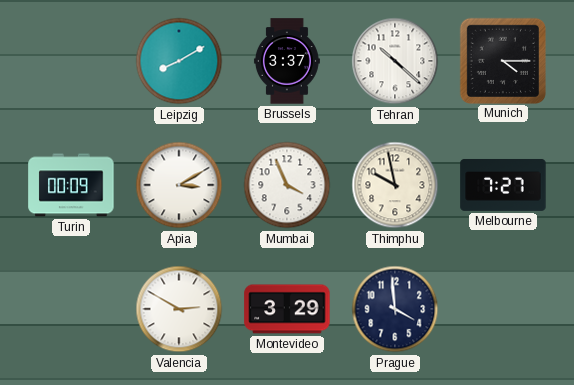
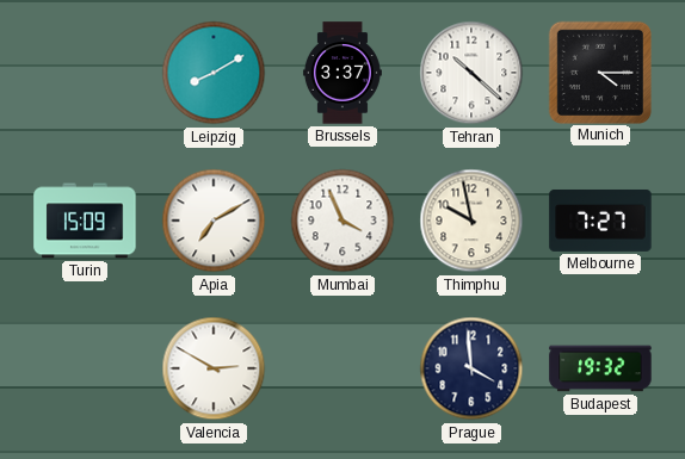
Turin: 00:09 -> 15:09
Apia: 3:10 -> 7:10
Montevideo: 3:29 -> none
Budapest: none -> 19:32
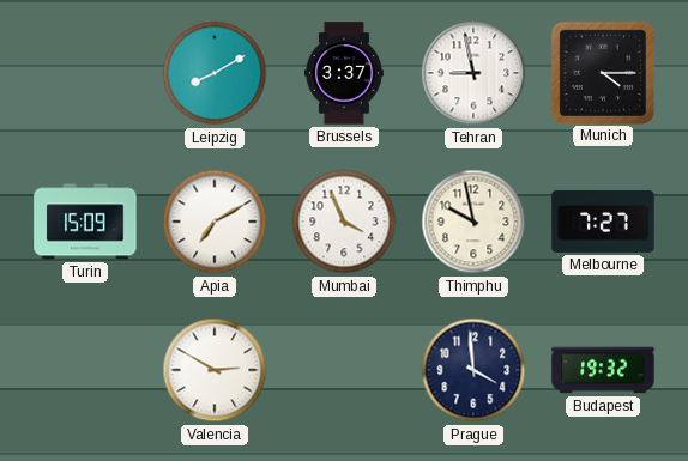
Tehran: 10:22 -> 8:58
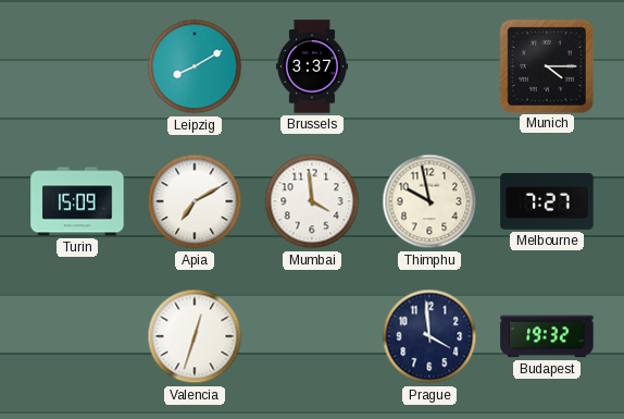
Tehran: 8:58 -> none
Mumbai: 3:56 -> 3:59
Valencia: 2:50 -> 12:33
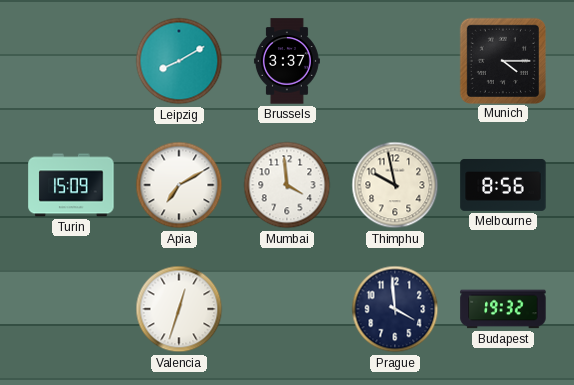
Melbourne: 7:27 -> 8:56
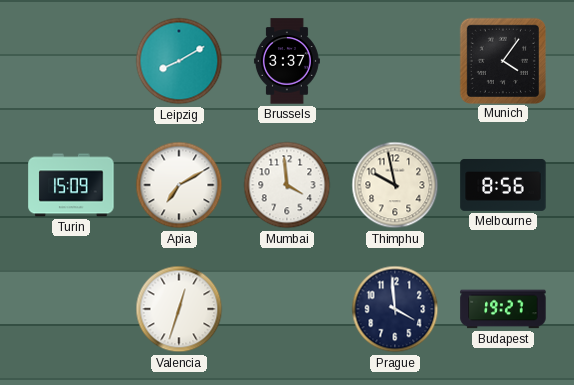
Munich: 4:15 -> 4:06
Budapest: 19:32 -> 19:27
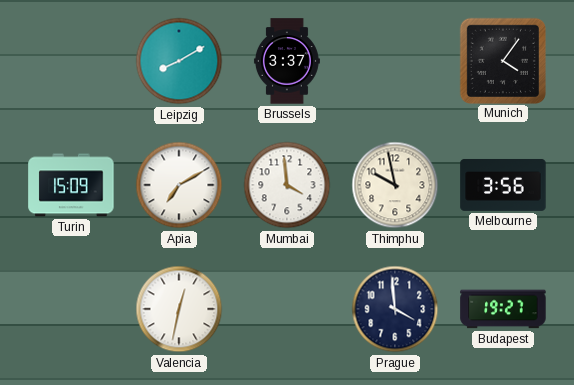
Melbourne: 8:56 -> 3:56
Valencia: 12:33 -> 12:32
